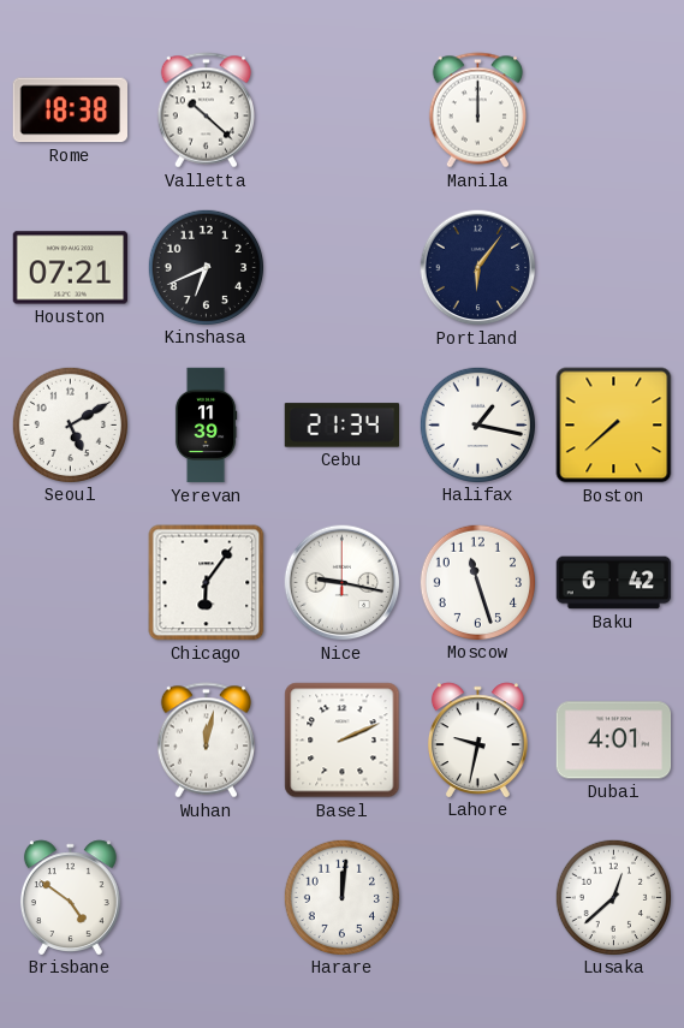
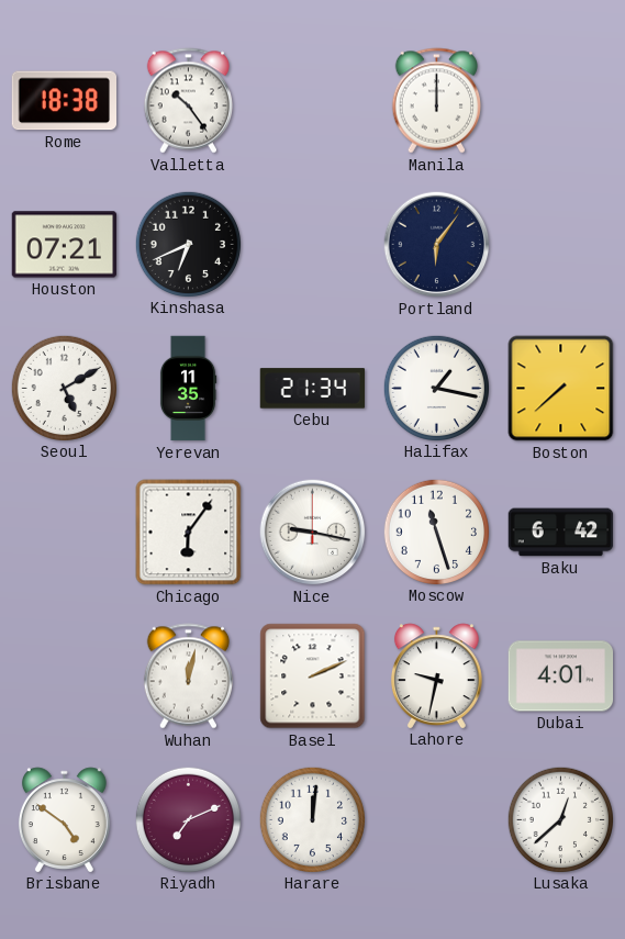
Valletta: 10:22 -> 10:24
Yerevan: 11:39 -> 11:35
Riyadh: none -> 7:11
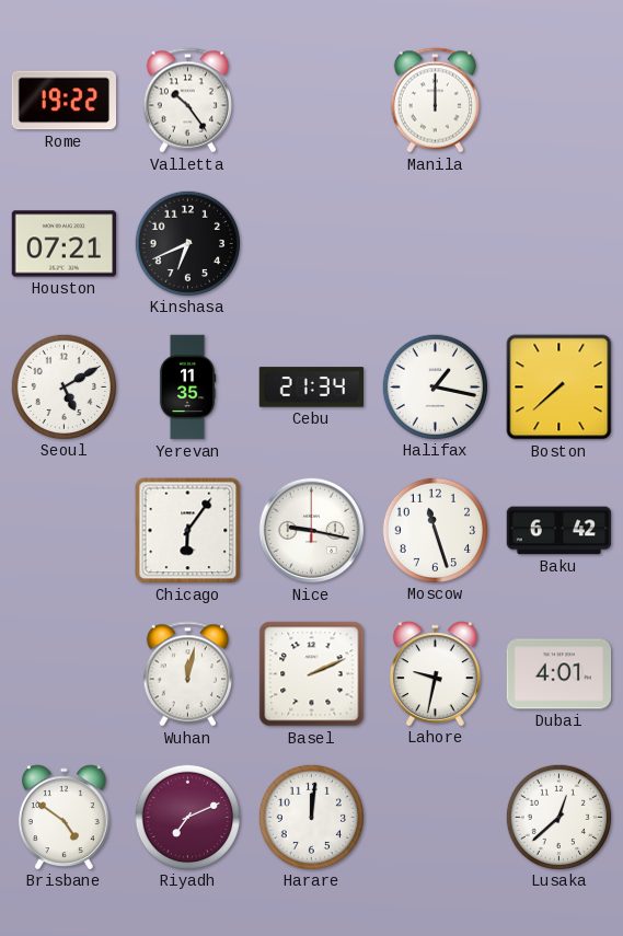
Rome: 18:38 -> 19:22
Portland: 6:06 -> none
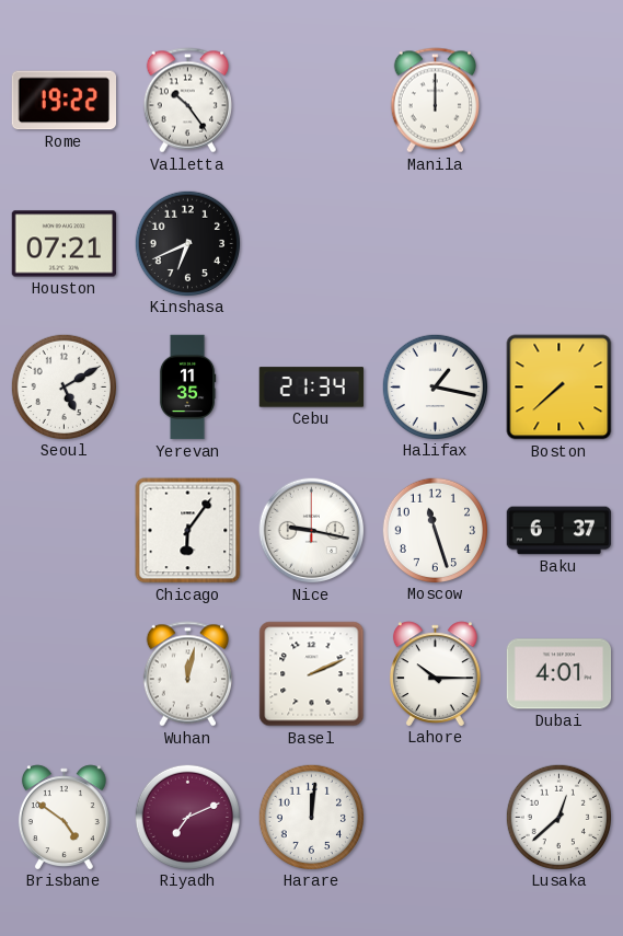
Baku: 6:42 -> 6:37
Lahore: 9:32 -> 10:15
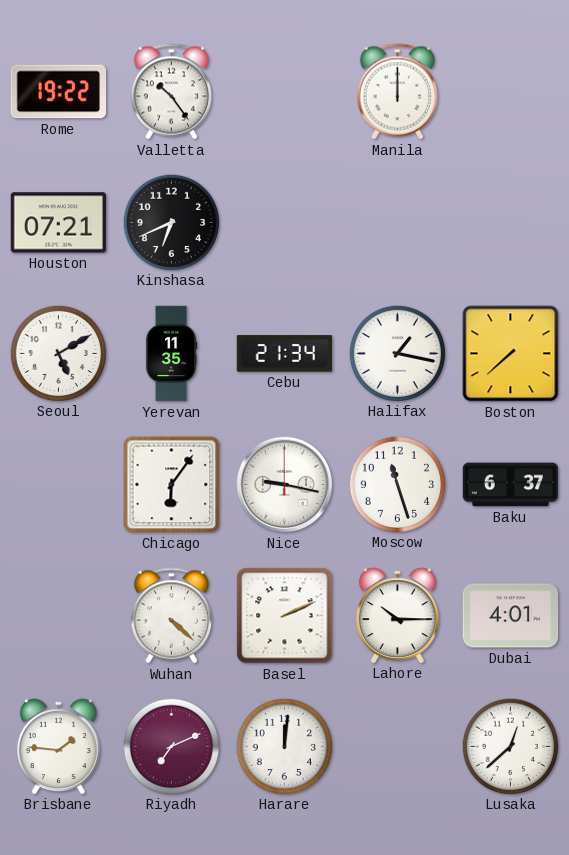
Wuhan: 12:02 -> 4:22
Brisbane: 4:51 -> 1:46
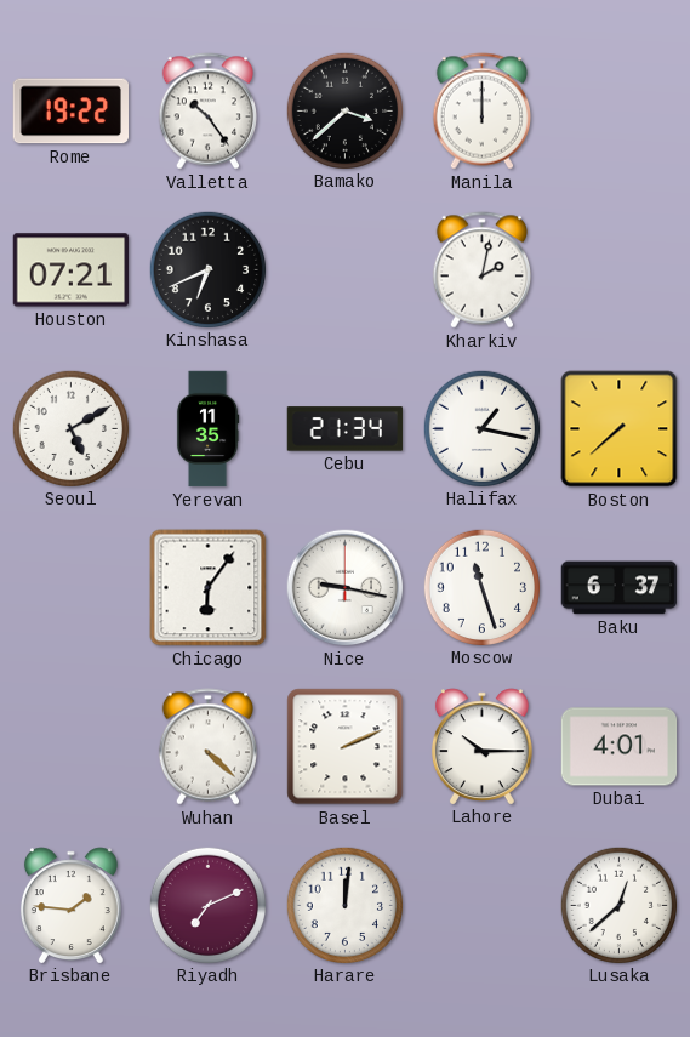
Bamako: none -> 3:38
Kharkiv: none -> 2:02
